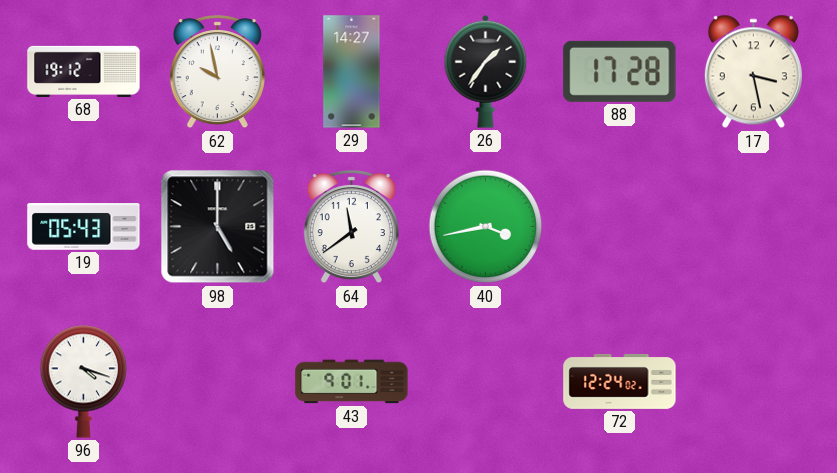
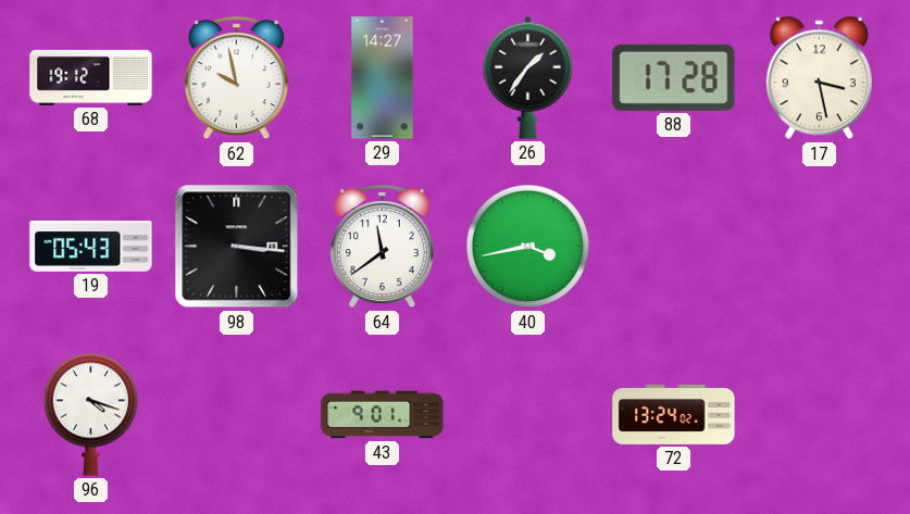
98: 5:00 -> 3:16
72: 12:24 -> 13:24
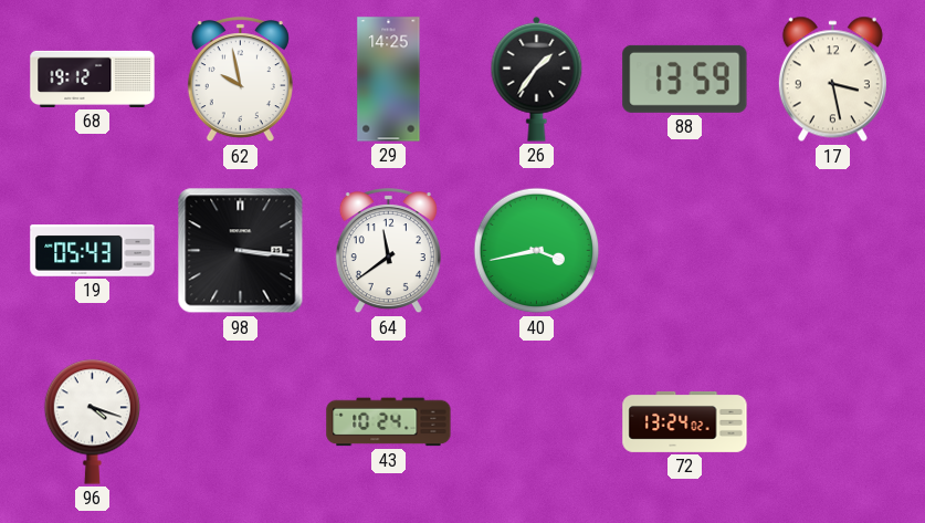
29: 14:27 -> 14:25
88: 17:28 -> 13:59
43: 9:01 -> 10:24
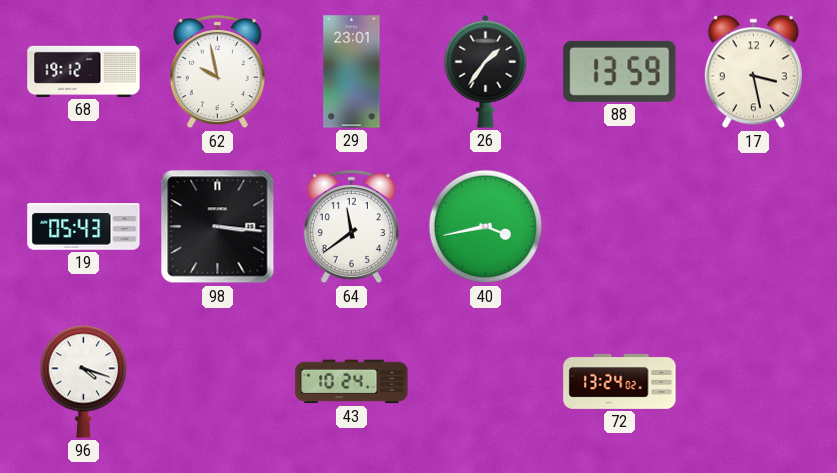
29: 14:25 -> 23:01
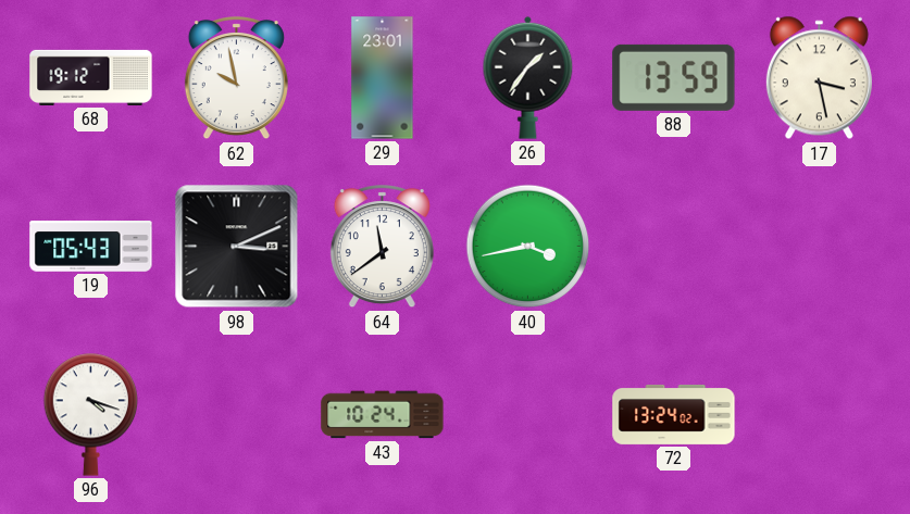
98: 3:16 -> 3:11
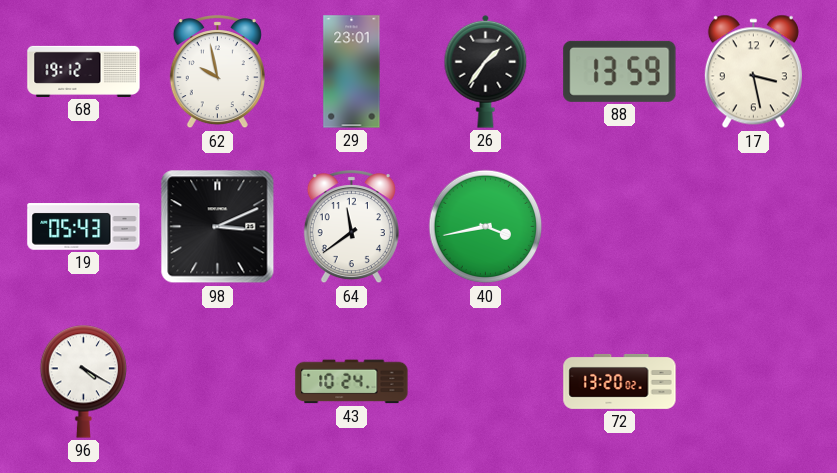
96: 4:18 -> 4:20
72: 13:24 -> 13:20
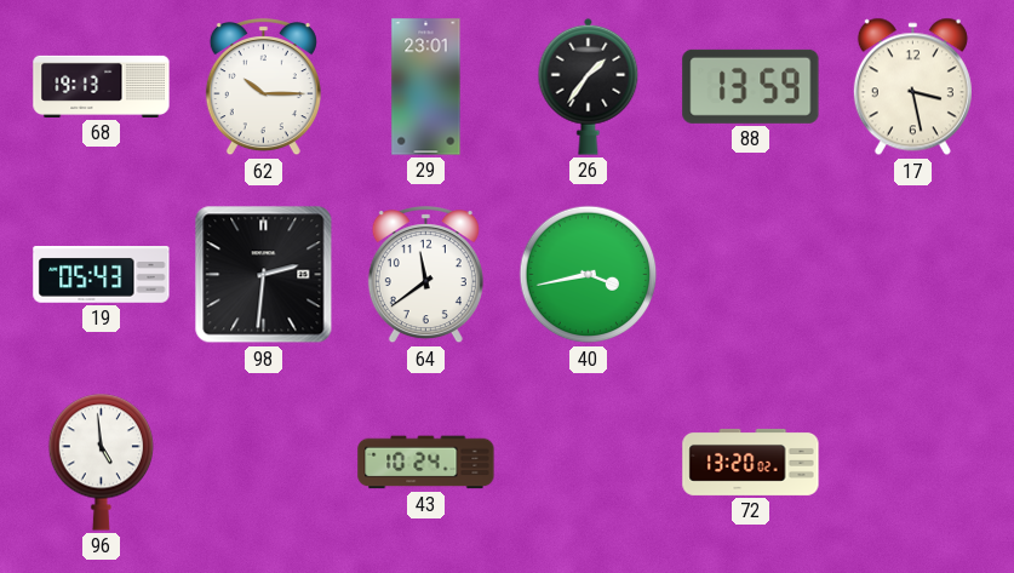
68: 19:12 -> 19:13
62: 9:58 -> 10:15
98: 3:11 -> 2:31
96: 4:20 -> 4:59
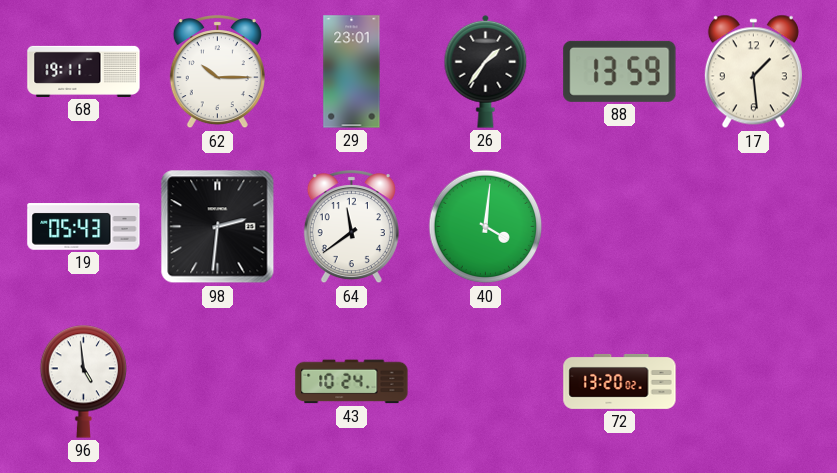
68: 19:13 -> 19:11
17: 3:28 -> 1:29
40: 3:43 -> 4:01
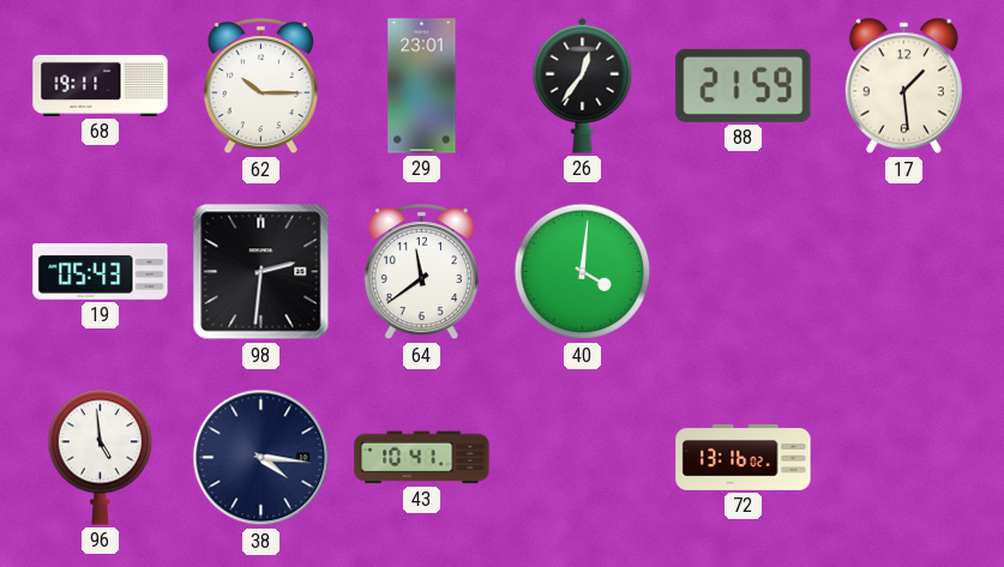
26: 1:36 -> 12:36
88: 13:59 -> 21:59
38: none -> 4:16
43: 10:24 -> 10:41
72: 13:20 -> 13:16
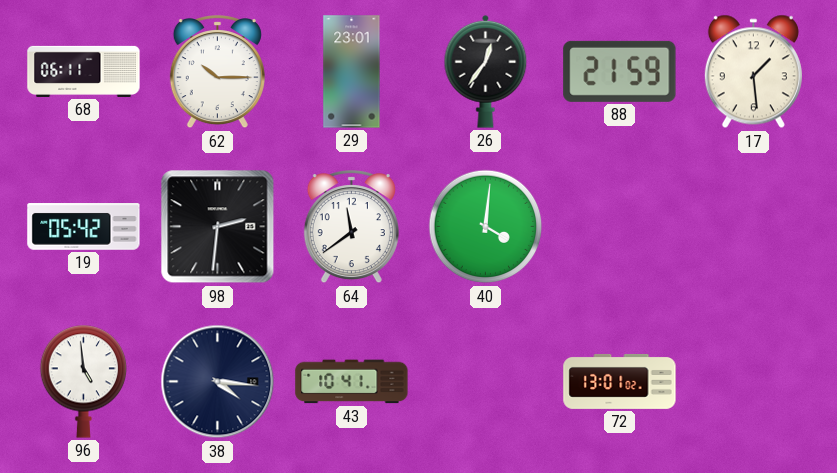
68: 19:11 -> 06:11
19: 05:43 -> 05:42
72: 13:16 -> 13:01
